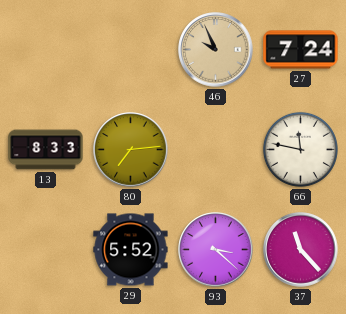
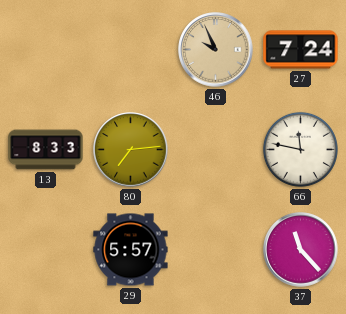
29: 5:52 -> 5:57
93: 3:22 -> none
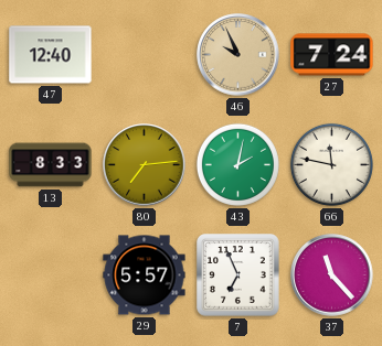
47: none -> 12:40
43: none -> 2:02
7: none -> 6:56
